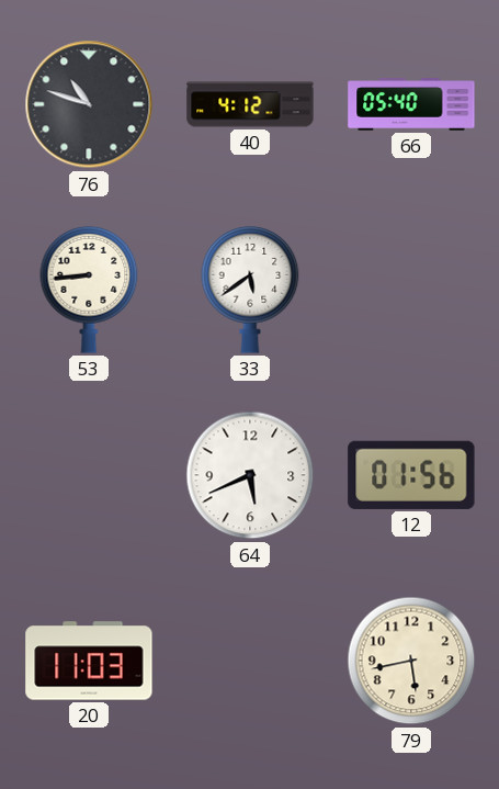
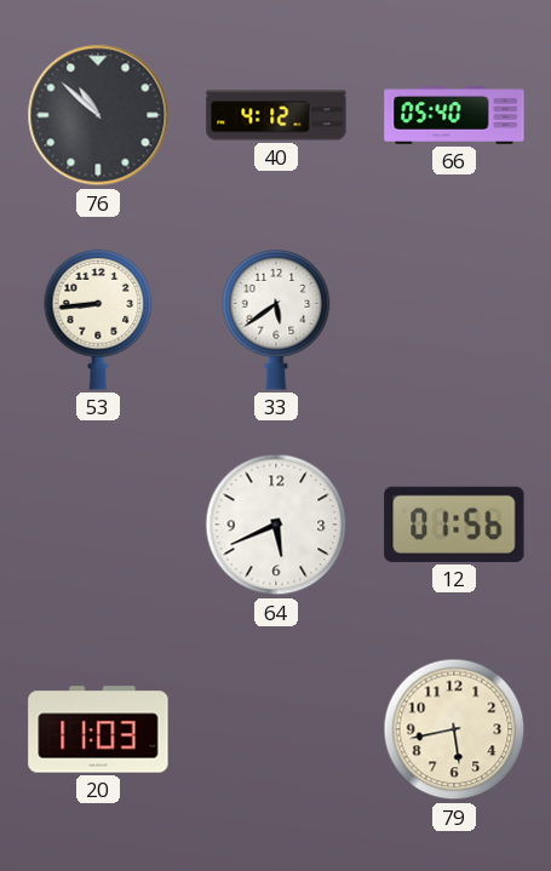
76: 10:48 -> 10:52
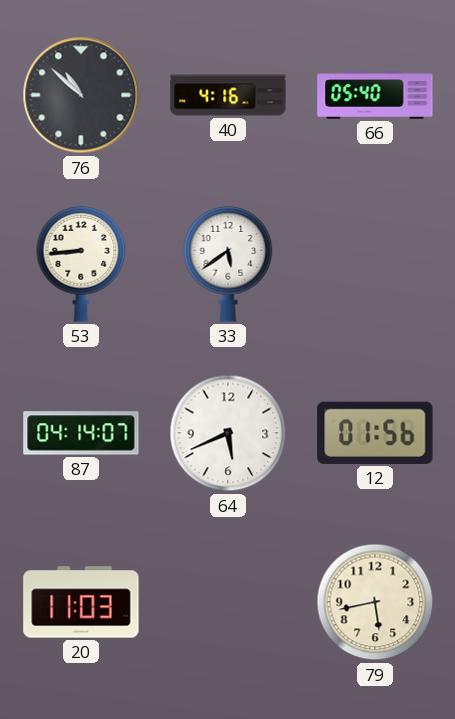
40: 4:12 -> 4:16
87: none -> 04:14
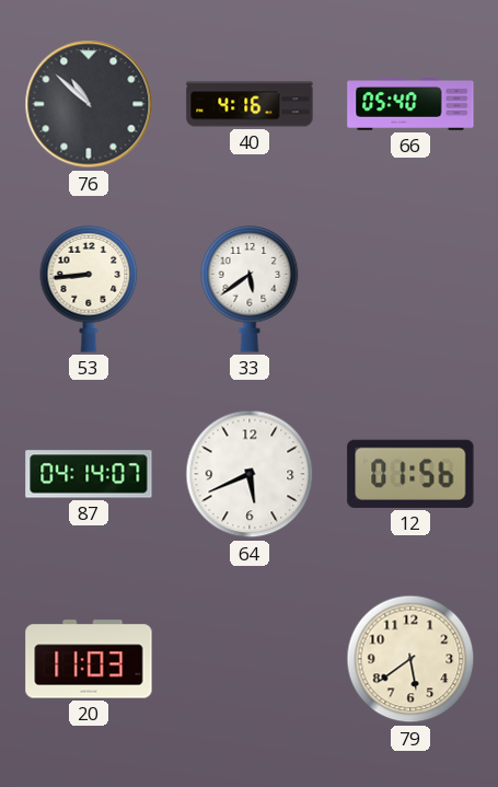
79: 5:43 -> 5:39
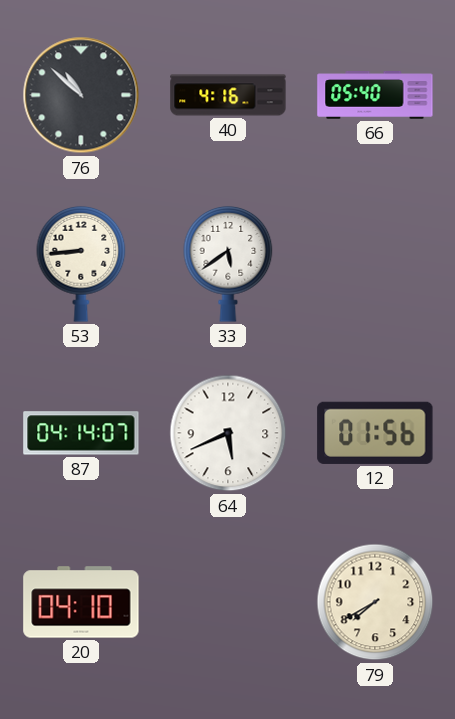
20: 11:03 -> 04:10
79: 5:39 -> 7:40
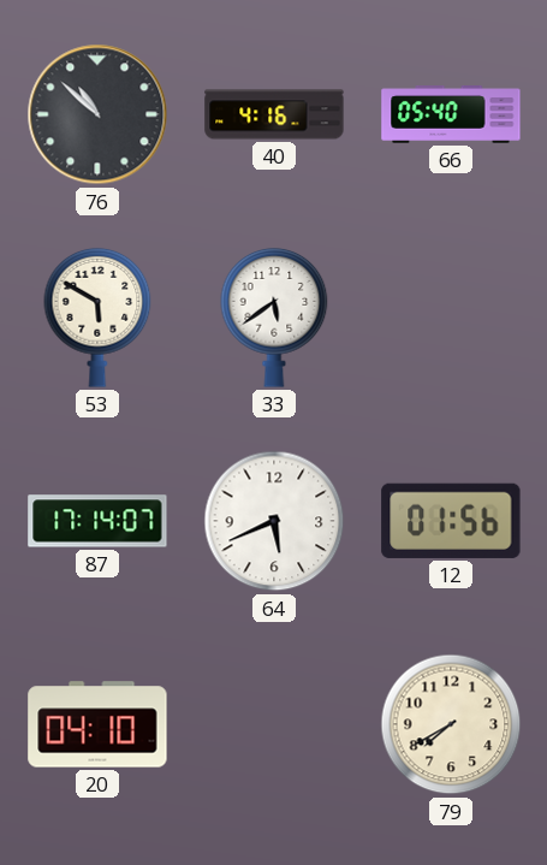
53: 8:44 -> 5:50
87: 04:14 -> 17:14
